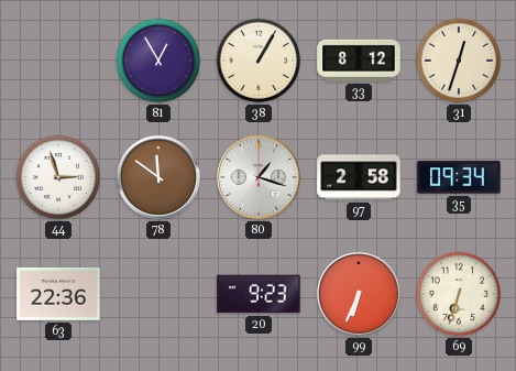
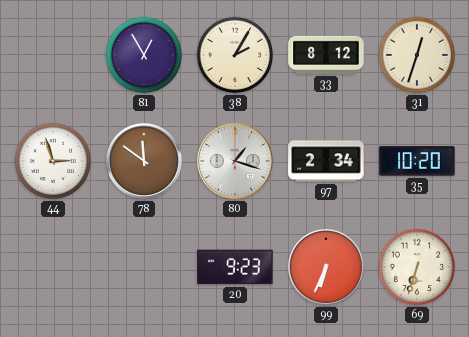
38: 1:05 -> 2:05
97: 2:58 -> 2:34
35: 09:34 -> 10:20
63: 22:36 -> none
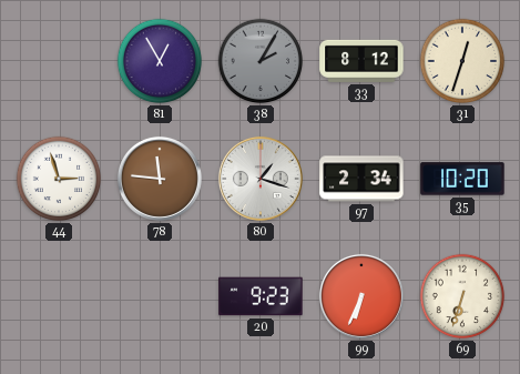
38 dial: cream -> grey
78: 11:51 -> 11:46
